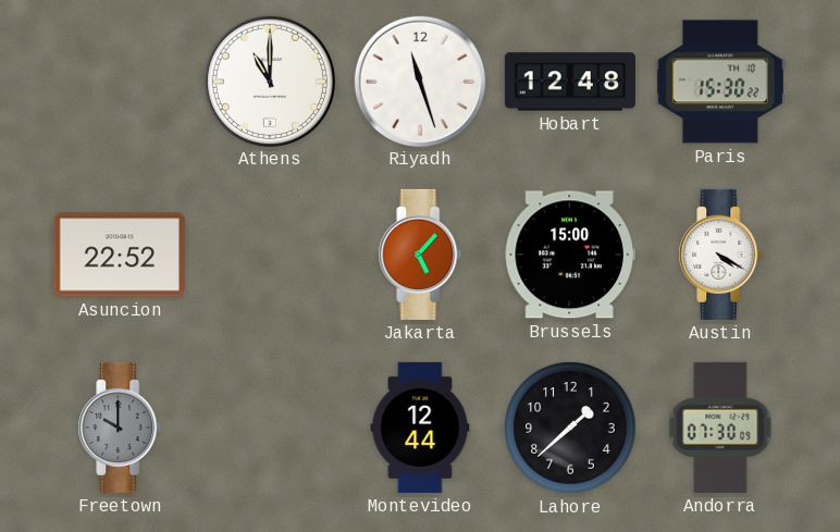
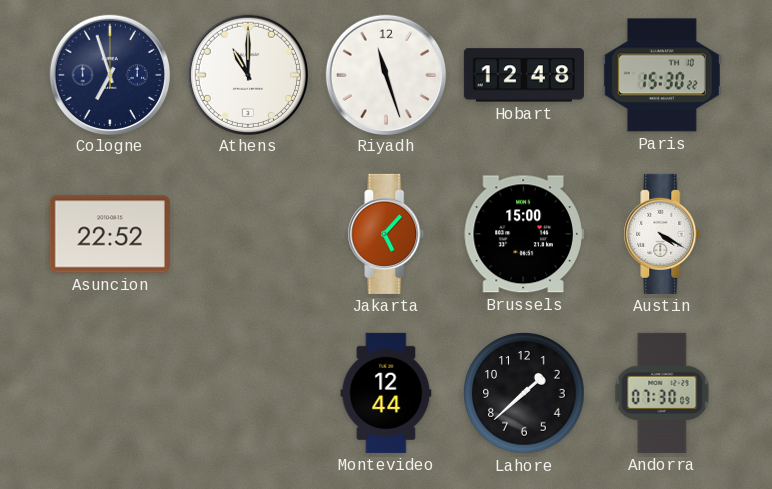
Cologne: none -> 6:57
Freetown: 10:00 -> none
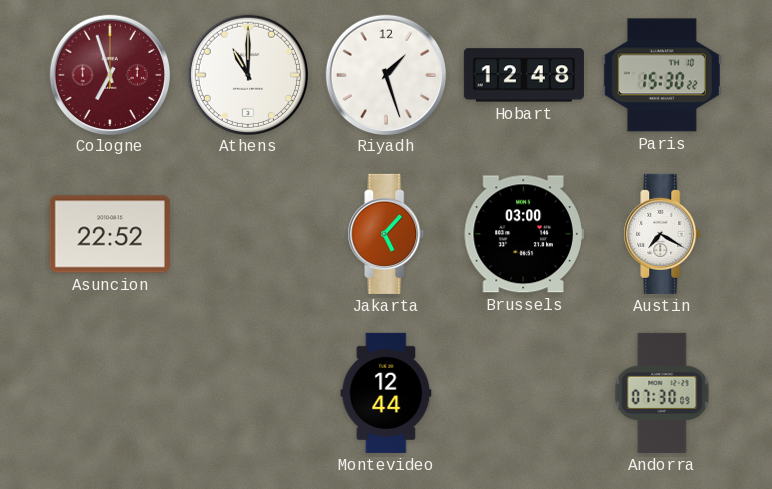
Cologne dial: navy -> burgundy
Riyadh: 11:27 -> 1:27
Brussels: 15:00 -> 03:00
Austin: 4:20 -> 7:20
Lahore: 1:38 -> none
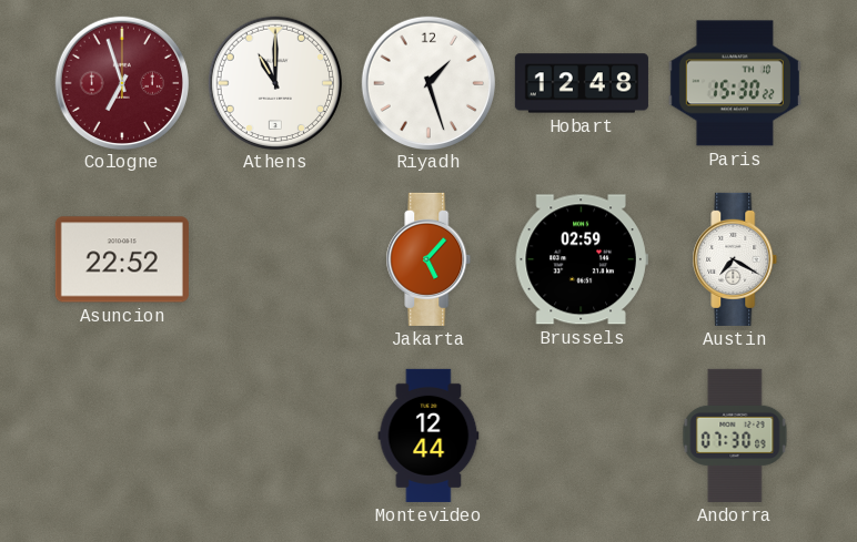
Brussels: 03:00 -> 02:59
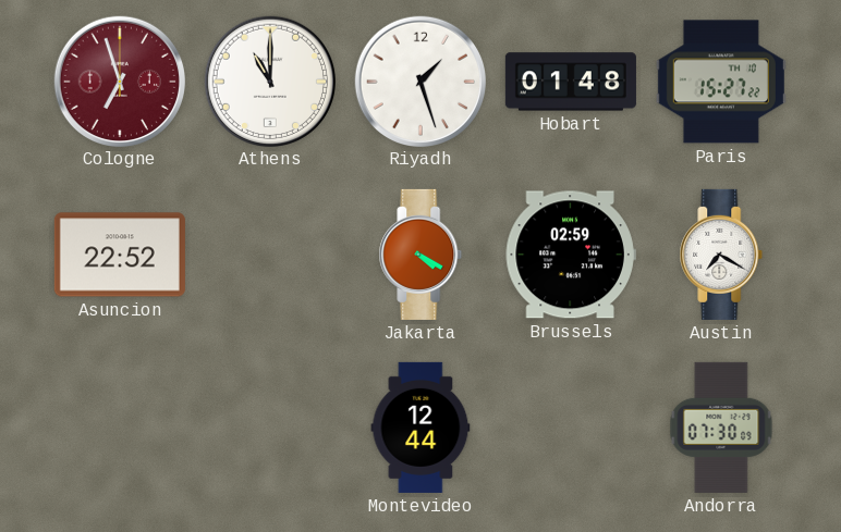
Hobart: 12:48 -> 01:48
Paris: 15:30 -> 15:27
Jakarta: 5:07 -> 4:20
